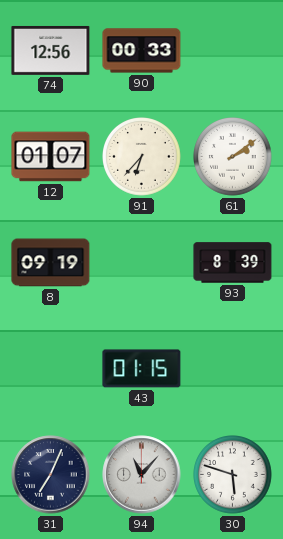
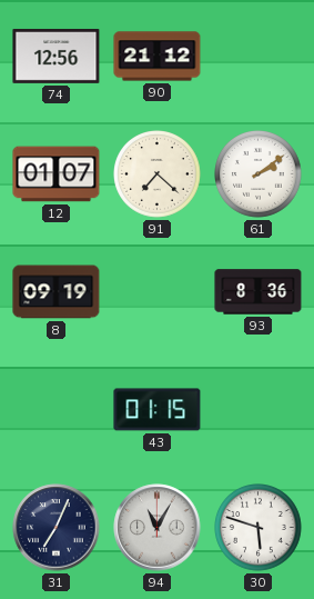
90: 00:33 -> 21:12
91: 6:37 -> 7:22
93: 8:39 -> 8:36
94: 11:07 -> 11:05
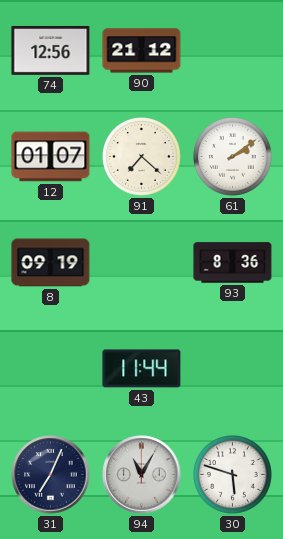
43: 01:15 -> 11:44
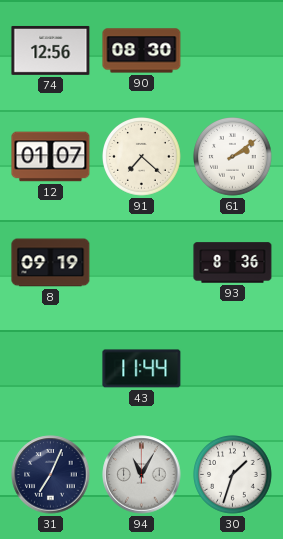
90: 21:12 -> 08:30
30: 5:48 -> 1:33
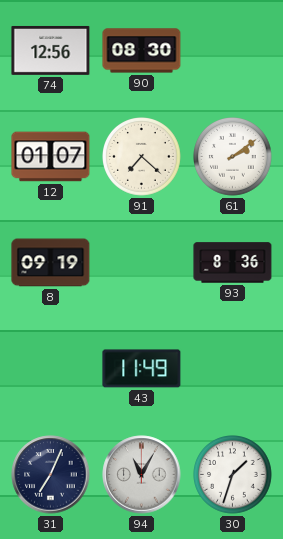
43: 11:44 -> 11:49
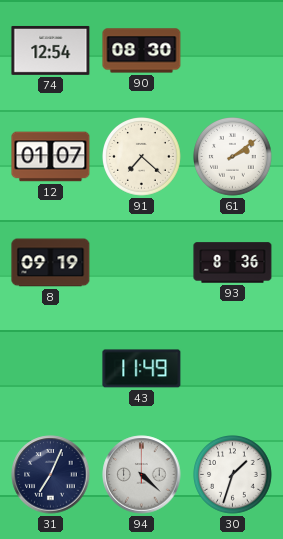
74: 12:56 -> 12:54
94: 11:05 -> 4:22
